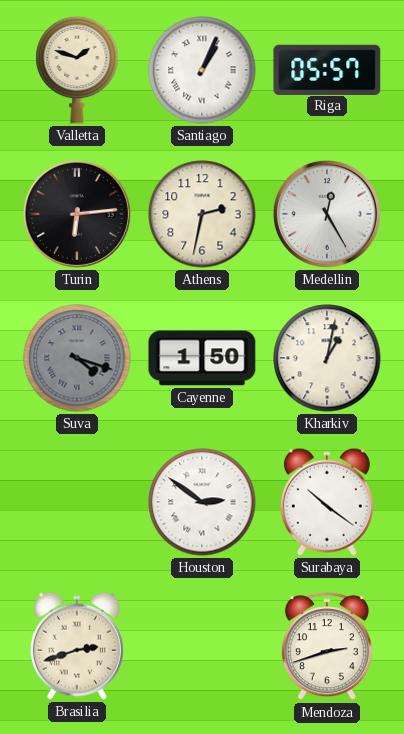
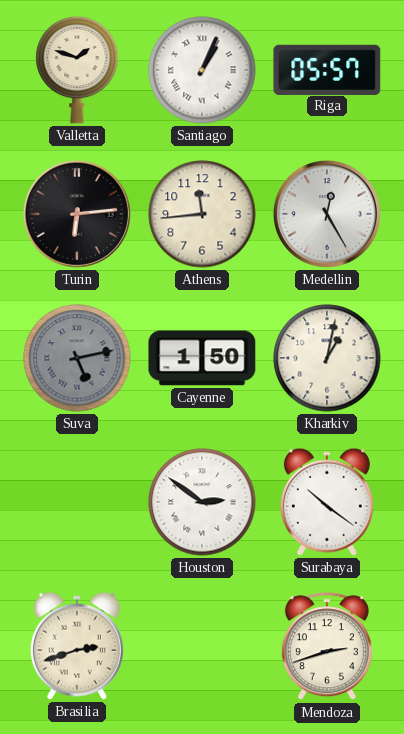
Athens: 2:32 -> 11:44
Suva: 4:18 -> 5:13
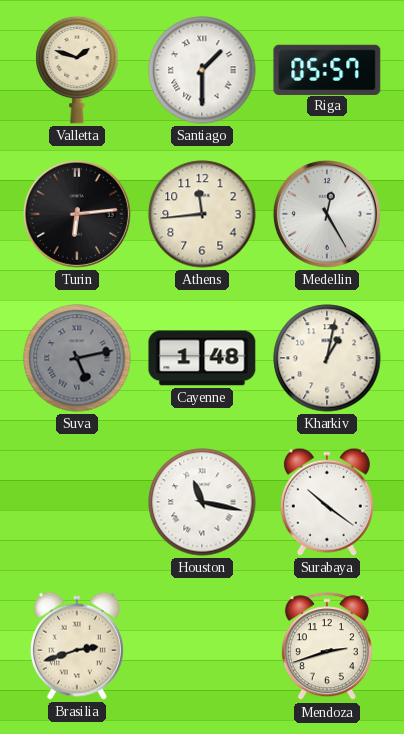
Santiago: 1:04 -> 1:30
Cayenne: 1:50 -> 1:48
Houston: 2:51 -> 11:17
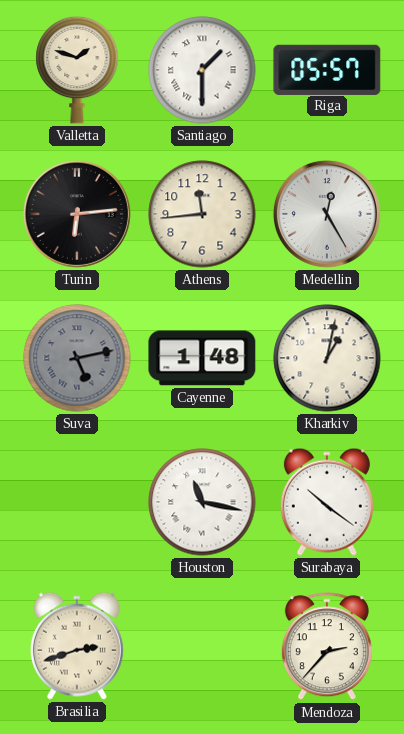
Mendoza: 2:42 -> 2:37
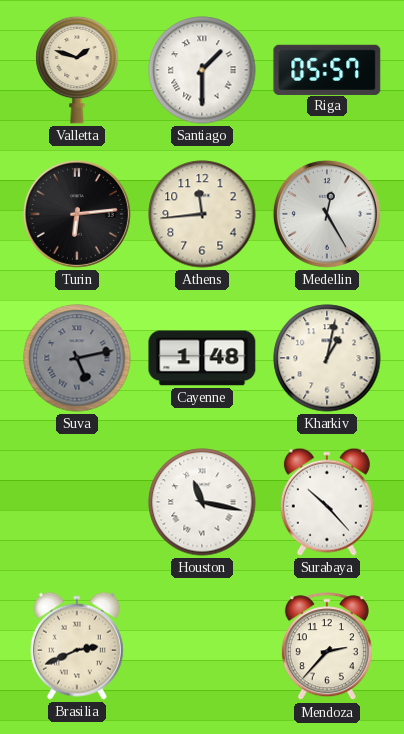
Surabaya: 10:21 -> 10:23
Brasilia: 2:42 -> 2:41
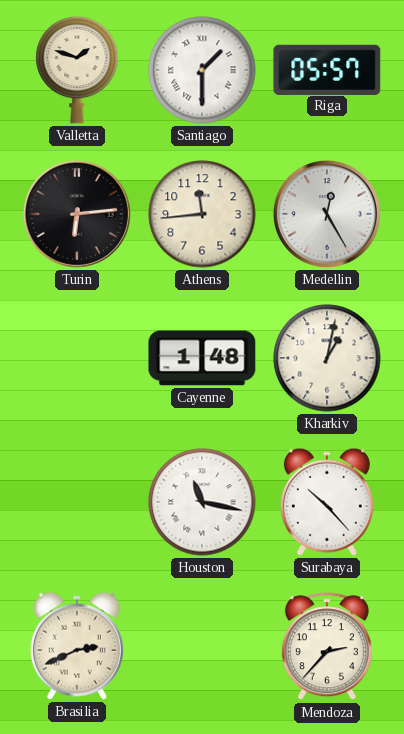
Suva: 5:13 -> none
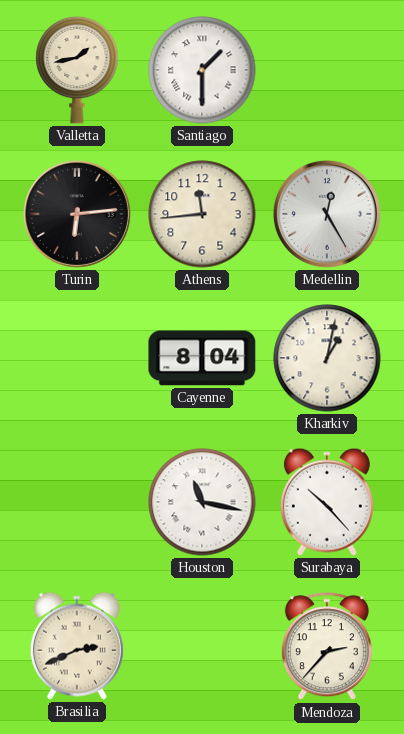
Valletta: 1:48 -> 1:43
Riga: 05:57 -> none
Cayenne: 1:48 -> 8:04
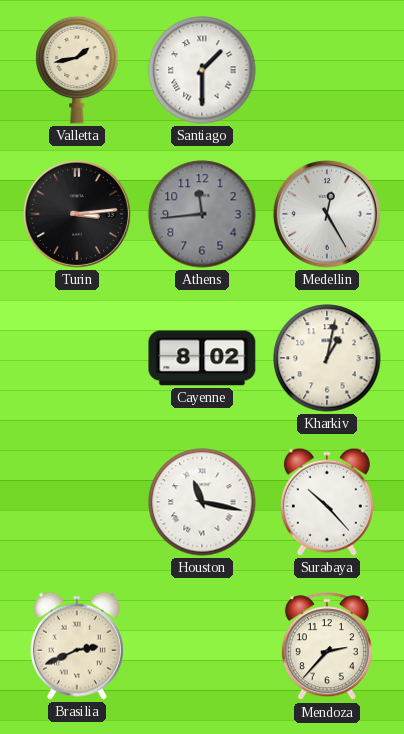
Turin: 6:14 -> 3:14
Athens dial: cream -> grey
Cayenne: 8:04 -> 8:02
